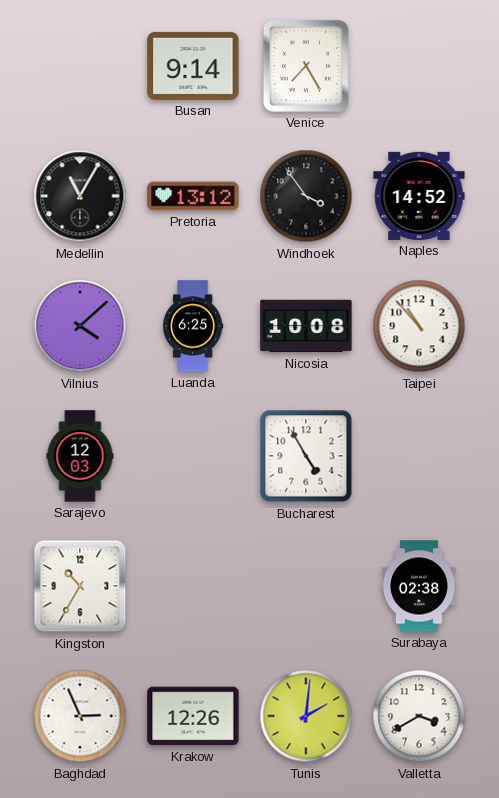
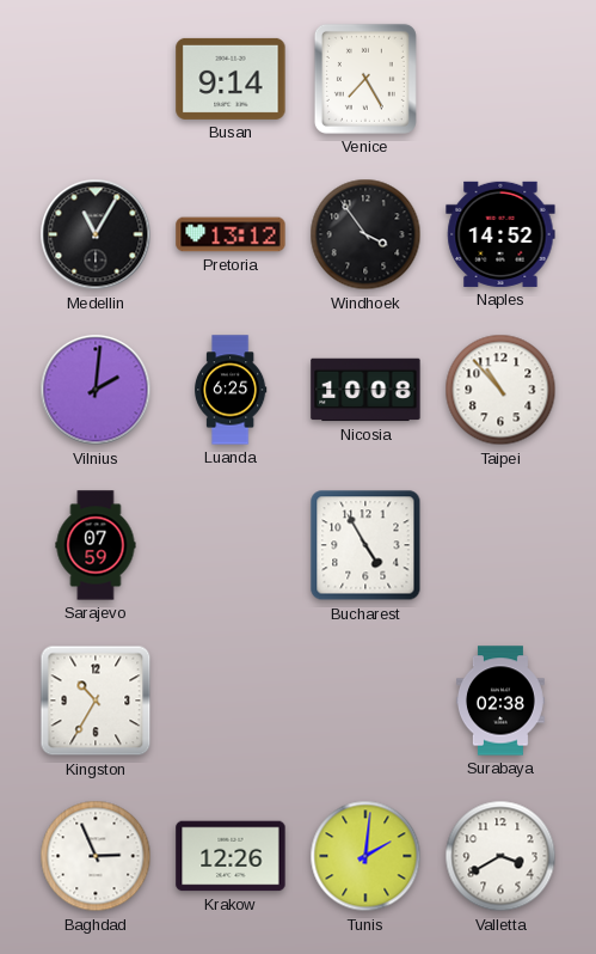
Vilnius: 4:08 -> 2:01
Sarajevo: 12:03 -> 07:59
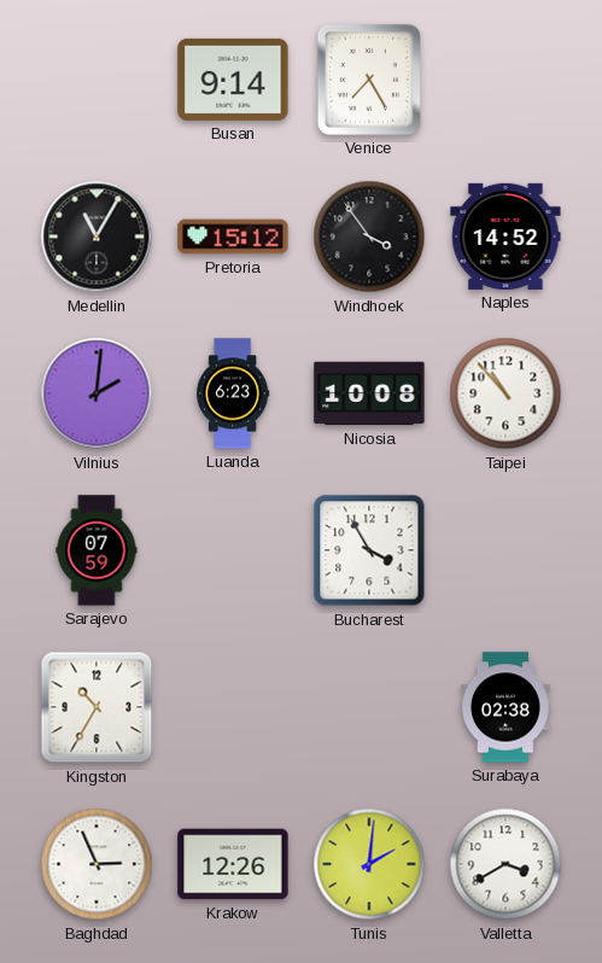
Pretoria: 13:12 -> 15:12
Luanda: 6:25 -> 6:23
Bucharest: 4:55 -> 3:55
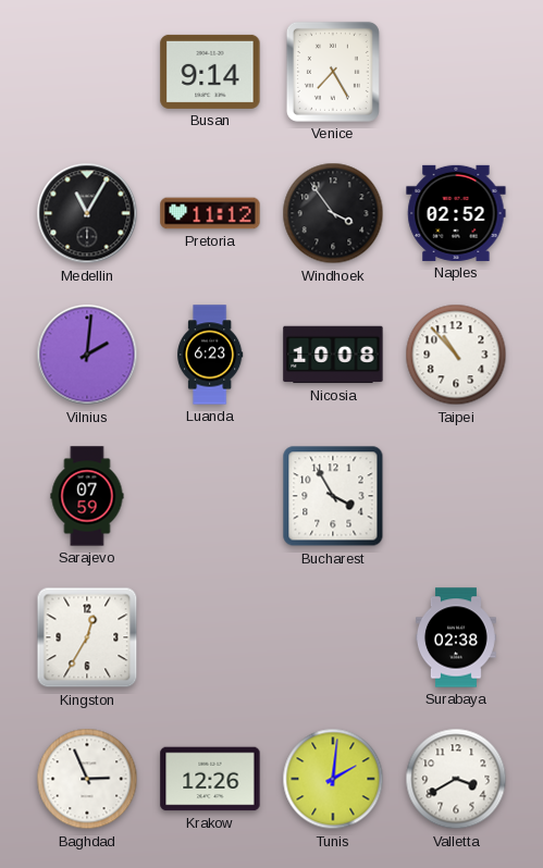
Pretoria: 15:12 -> 11:12
Naples: 14:52 -> 02:52
Kingston: 10:35 -> 12:35
